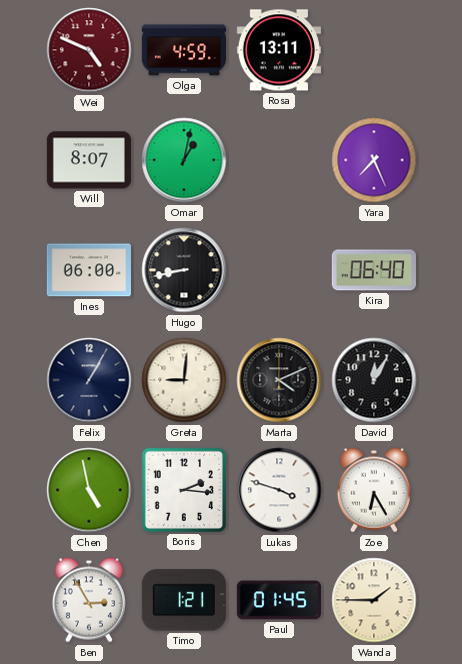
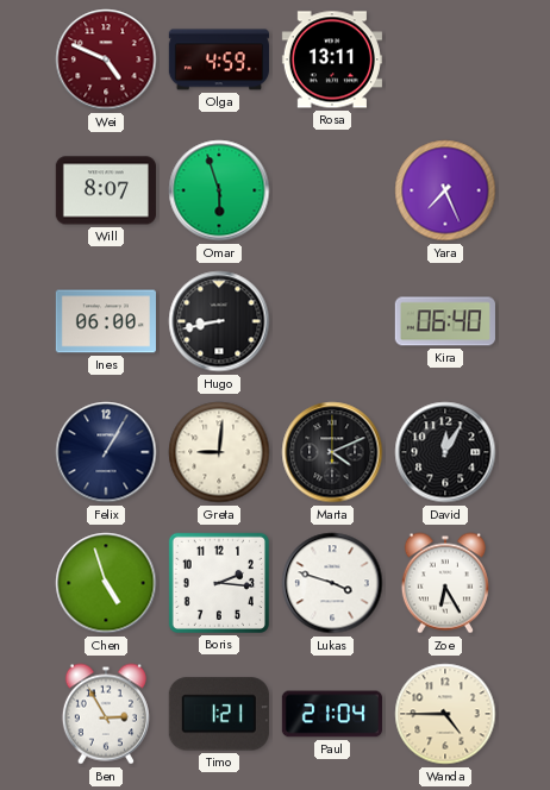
Omar: 1:02 -> 5:57
Chen: 4:58 -> 4:57
Paul: 01:45 -> 21:04
Wanda: 1:45 -> 4:45
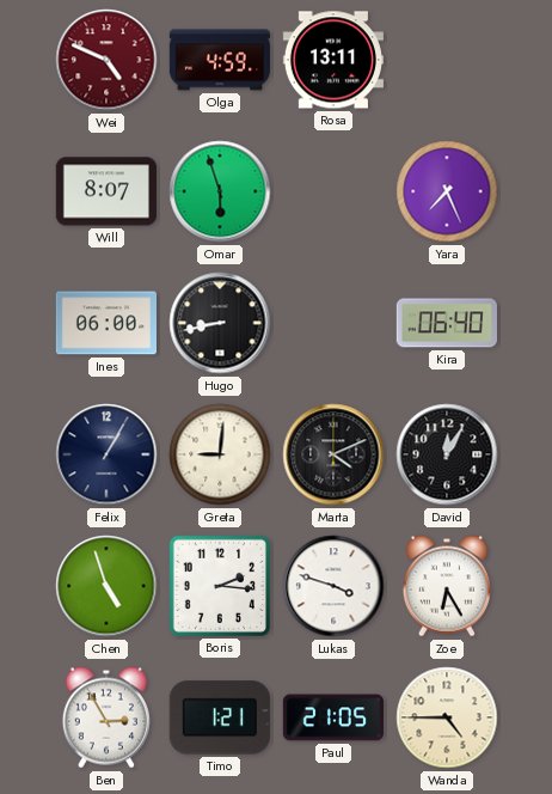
Paul: 21:04 -> 21:05
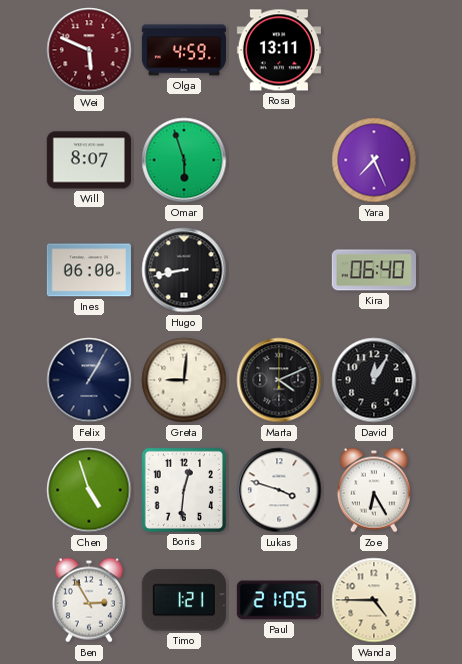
Wei: 4:49 -> 5:49
Boris: 2:16 -> 12:31
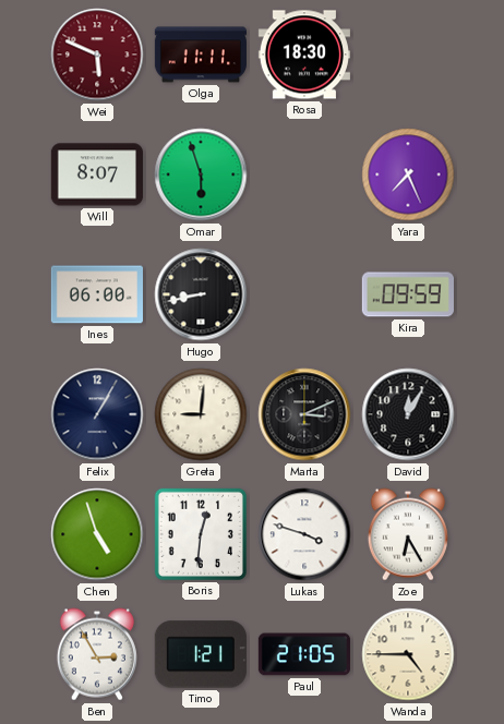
Olga: 4:59 -> 11:11
Rosa: 13:11 -> 18:30
Kira: 06:40 -> 09:59
Marta: 4:11 -> 3:11
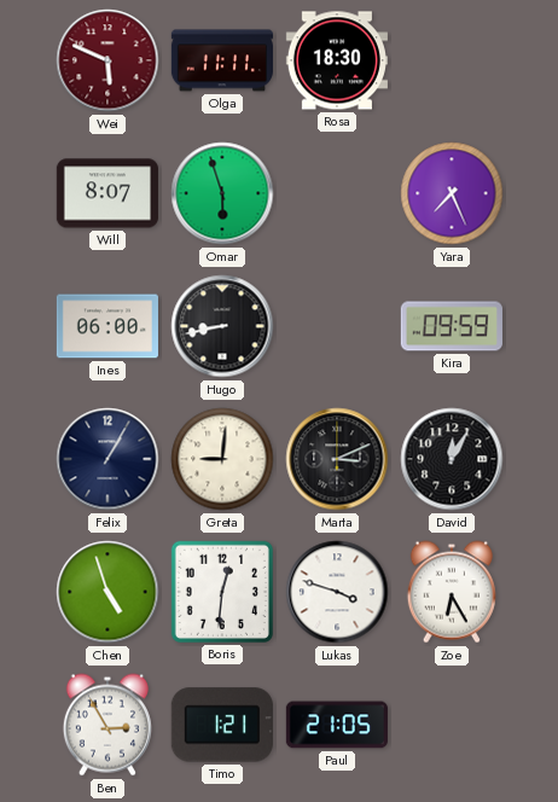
Wanda: 4:45 -> none
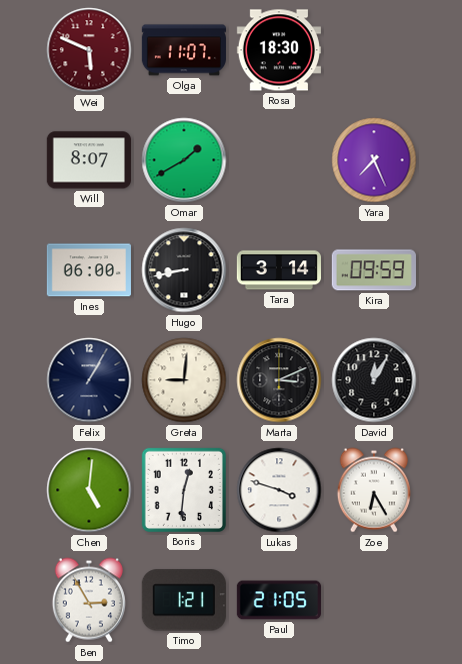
Olga: 11:11 -> 11:07
Omar: 5:57 -> 1:40
Tara: none -> 3:14
Chen: 4:57 -> 5:01
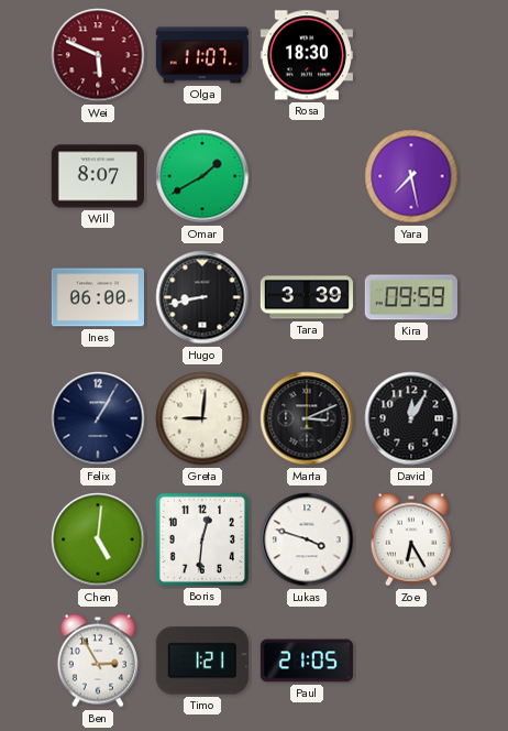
Yara: 7:26 -> 7:28
Tara: 3:14 -> 3:39
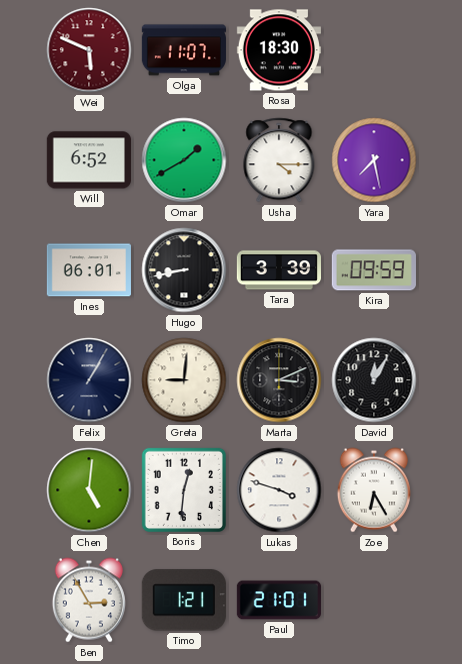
Will: 8:07 -> 6:52
Usha: none -> 4:15
Ines: 06:00 -> 06:01
Paul: 21:05 -> 21:01
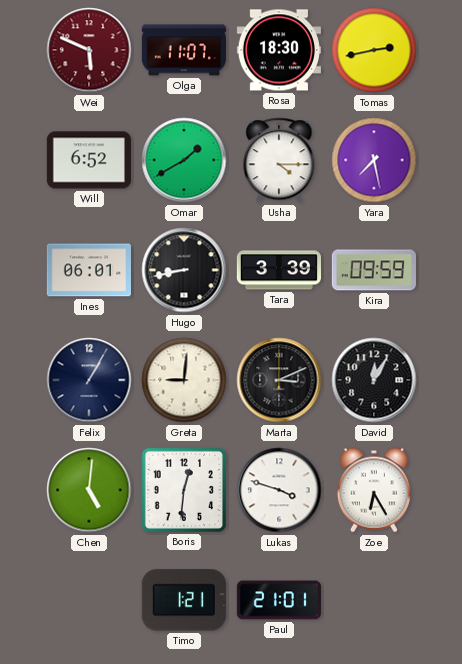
Tomas: none -> 2:43
Ben: 2:55 -> none
